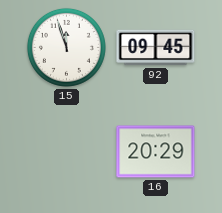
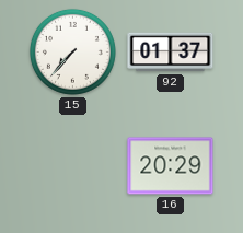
15: 11:57 -> 7:37
92: 09:45 -> 01:37
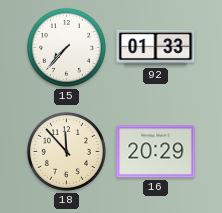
92: 01:37 -> 01:33
18: none -> 11:53
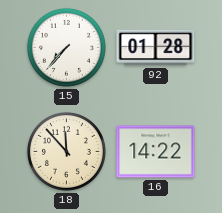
92: 01:33 -> 01:28
16: 20:29 -> 14:22
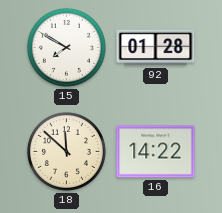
15: 7:37 -> 7:50
18: 11:53 -> 11:52
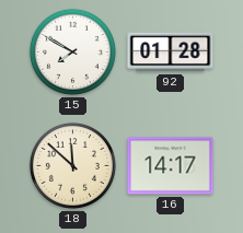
16: 14:22 -> 14:17
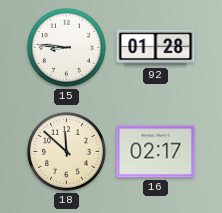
15: 7:50 -> 8:46
16: 14:17 -> 02:17
